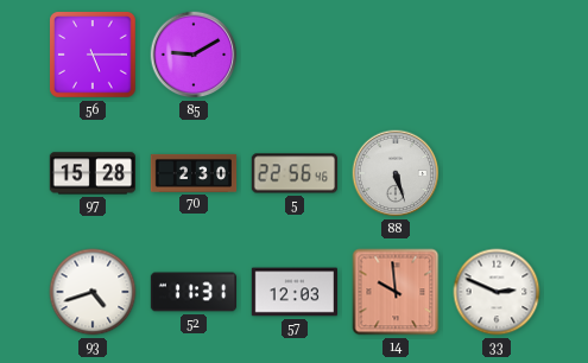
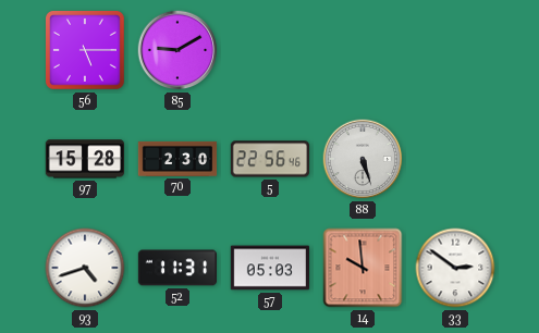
57: 12:03 -> 05:03
33: 2:49 -> 2:51
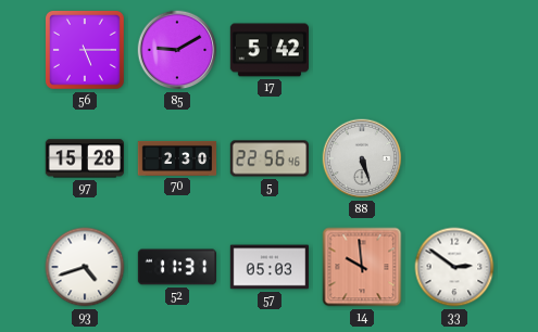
17: none -> 5:42
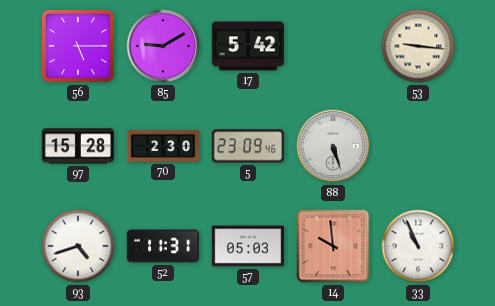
53: none -> 9:16
5: 22:56 -> 23:09
33: 2:51 -> 10:56
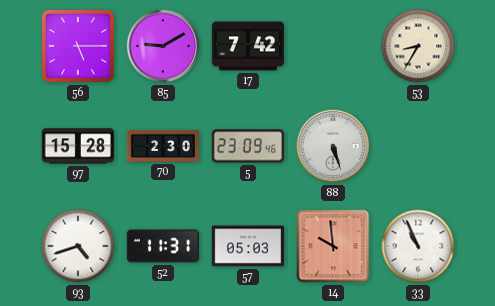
17: 5:42 -> 7:42
53: 9:16 -> 8:35
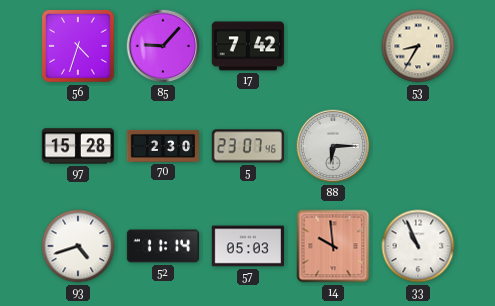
56: 5:15 -> 4:33
85: 9:10 -> 9:07
5: 23:09 -> 23:07
88: 5:27 -> 6:15
52: 11:31 -> 11:14
